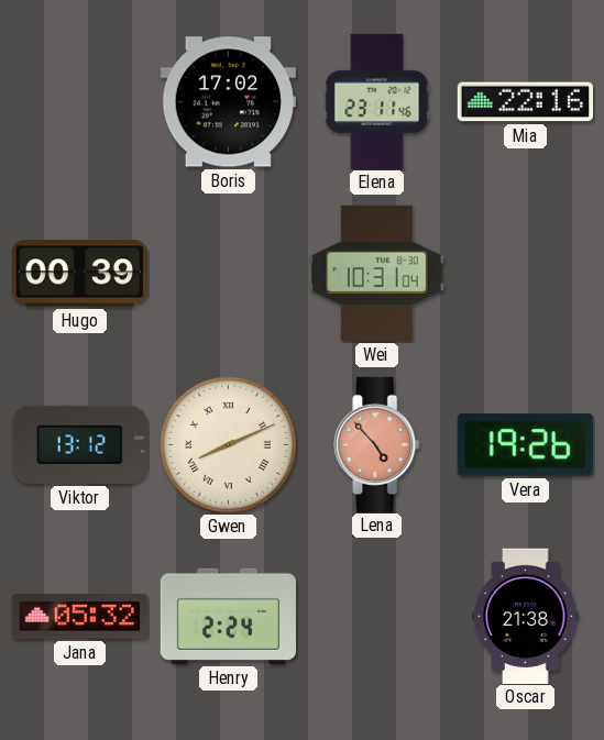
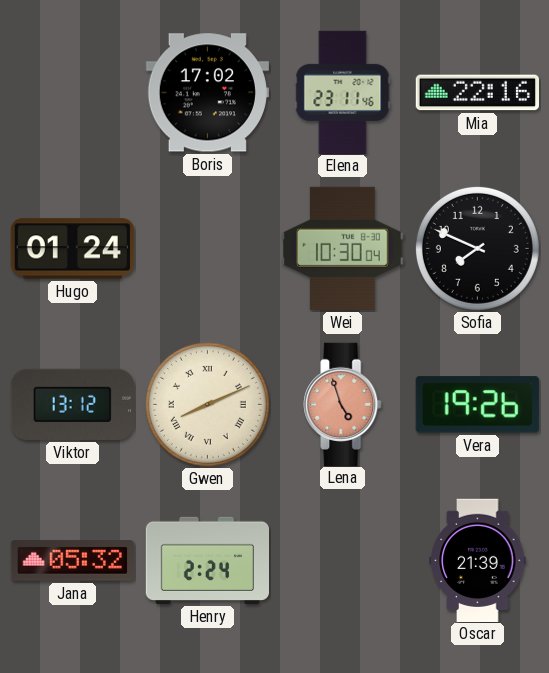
Hugo: 00:39 -> 01:24
Wei: 10:31 -> 10:30
Sofia: none -> 7:49
Lena: 4:53 -> 4:57
Oscar: 21:38 -> 21:39
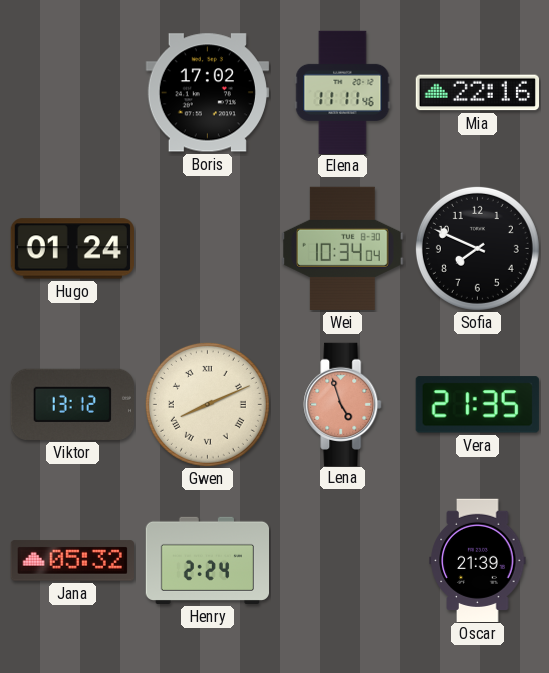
Elena: 23:11 -> 11:11
Wei: 10:30 -> 10:34
Vera: 19:26 -> 21:35
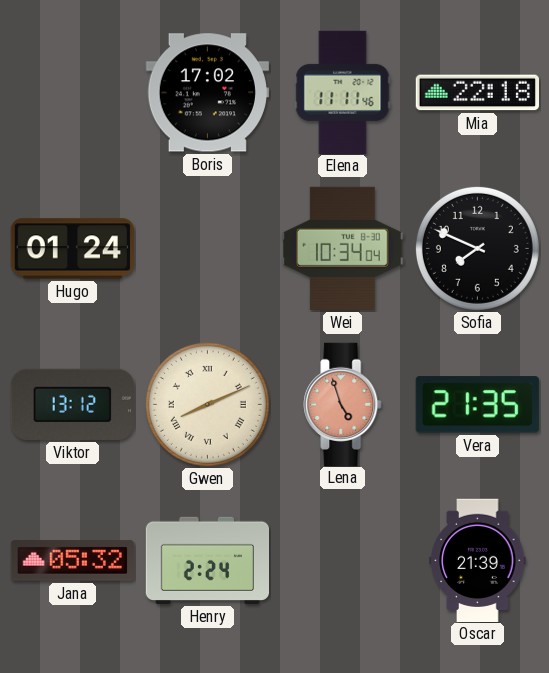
Mia: 22:16 -> 22:18
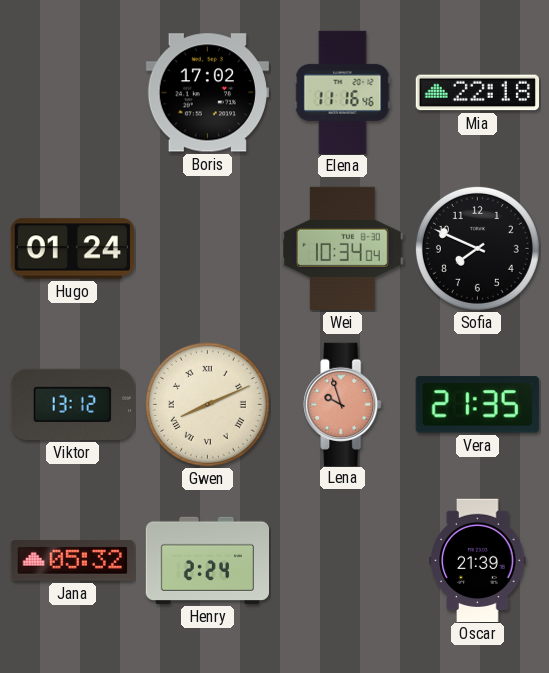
Elena: 11:11 -> 11:16
Lena: 4:57 -> 9:57
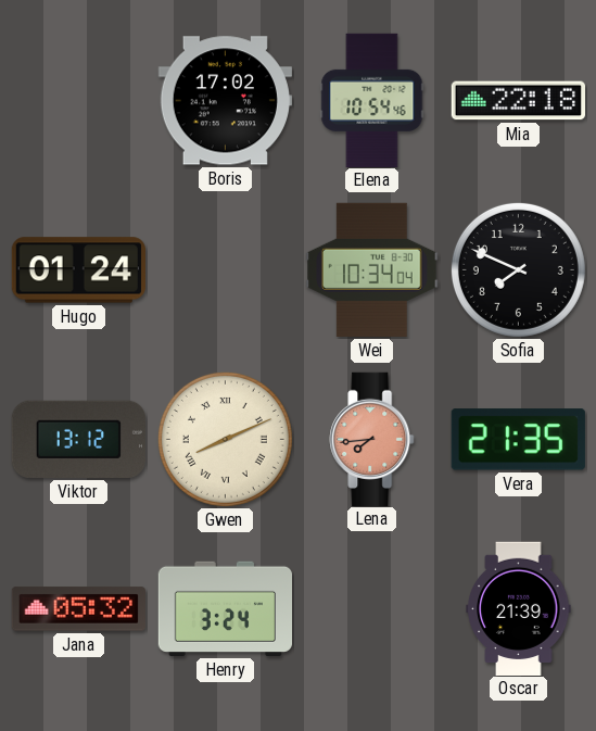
Elena: 11:16 -> 10:54
Lena: 9:57 -> 7:44
Henry: 2:24 -> 3:24
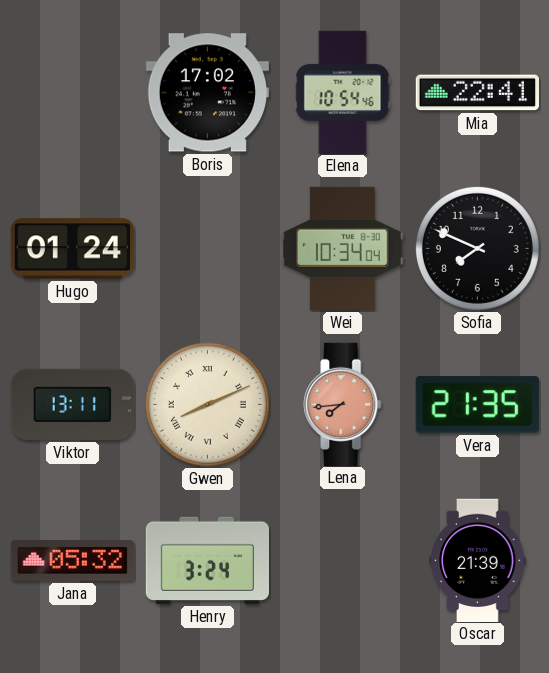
Mia: 22:18 -> 22:41
Viktor: 13:12 -> 13:11
